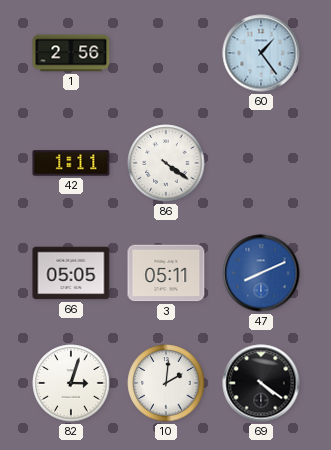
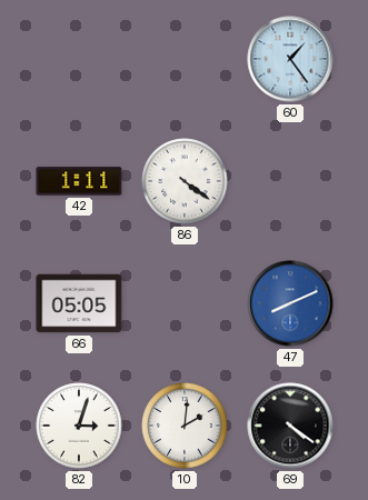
1: 2:56 -> none
3: 05:11 -> none
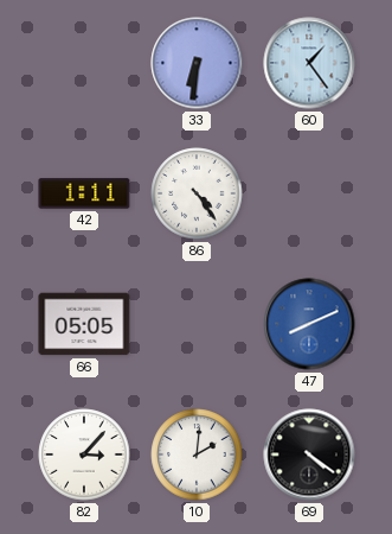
33: none -> 6:31
86: 4:21 -> 4:24
82: 3:03 -> 3:07
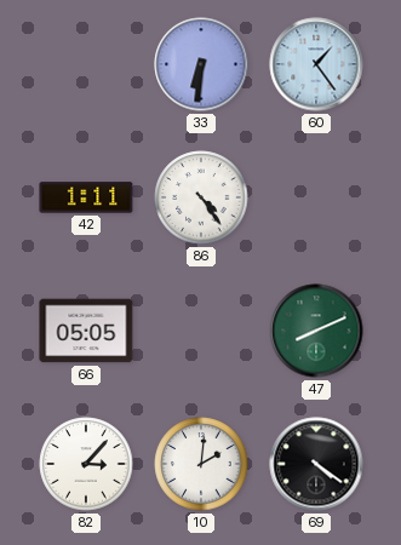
47 dial: blue -> green
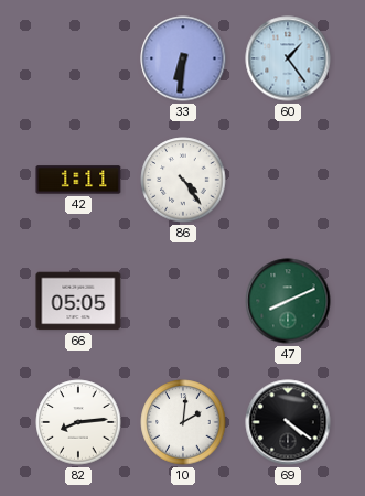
82: 3:07 -> 8:14
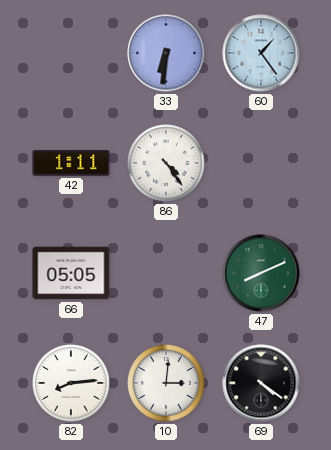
10: 2:01 -> 3:01
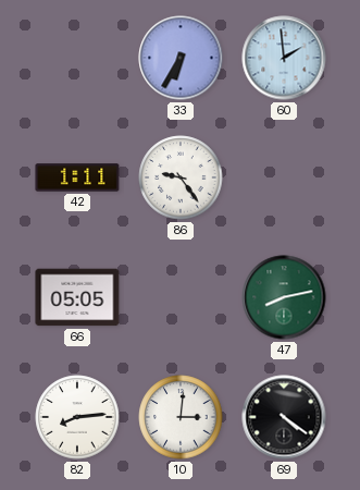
33: 6:31 -> 6:35
60: 1:24 -> 1:59
86: 4:24 -> 9:24
47: 8:11 -> 8:13
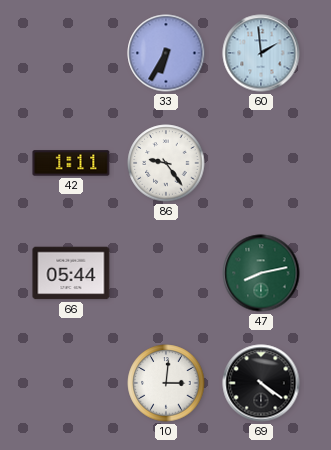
66: 05:05 -> 05:44
82: 8:14 -> none
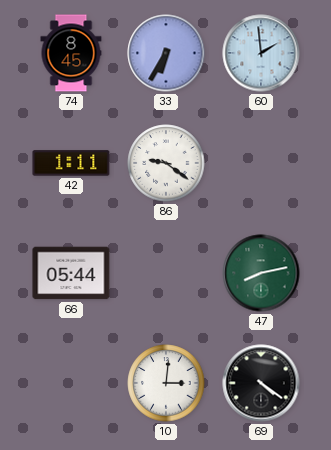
74: none -> 8:45
86: 9:24 -> 9:21
